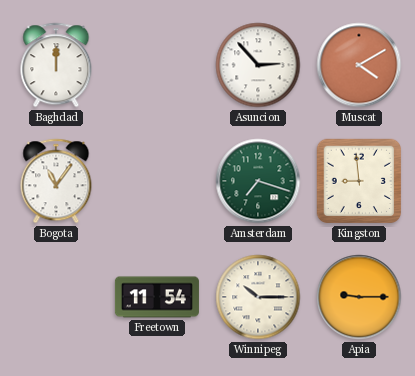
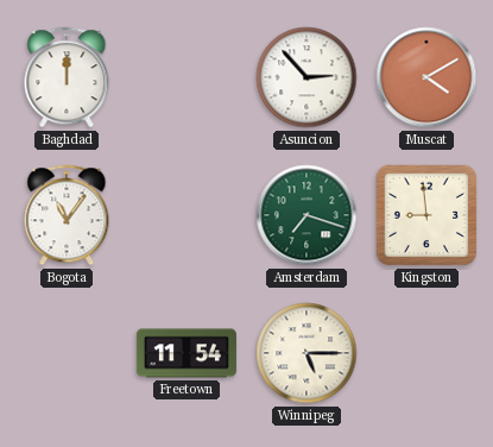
Winnipeg: 10:15 -> 5:15
Apia: 9:15 -> none
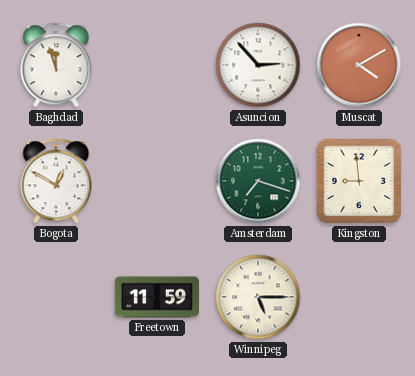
Baghdad: 12:00 -> 11:57
Bogota: 11:06 -> 12:50
Freetown: 11:54 -> 11:59
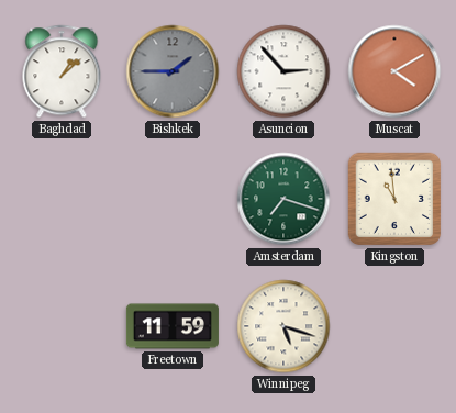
Baghdad: 11:57 -> 1:08
Bishkek: none -> 1:45
Bogota: 12:50 -> none
Kingston: 8:59 -> 10:59
Winnipeg: 5:15 -> 5:18
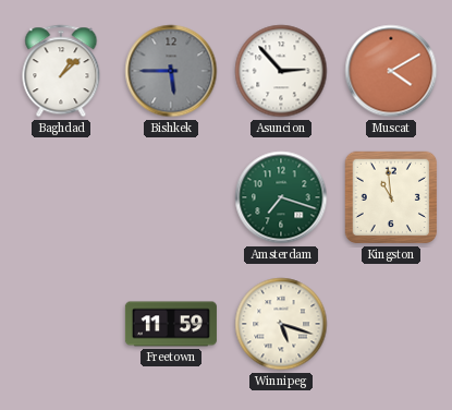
Bishkek: 1:45 -> 5:45
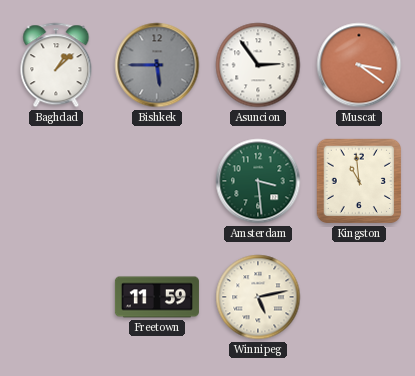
Asuncion: 2:53 -> 2:54
Muscat: 4:10 -> 3:21
Amsterdam: 7:18 -> 3:29
Winnipeg: 5:18 -> 5:13
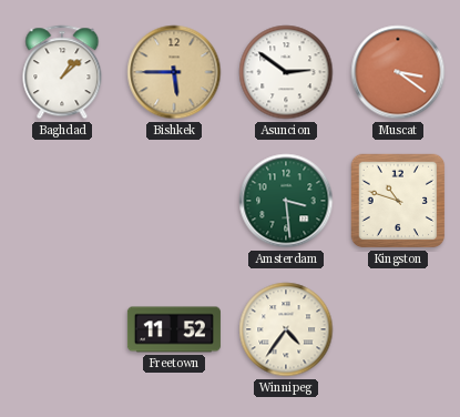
Bishkek dial: grey -> champagne
Asuncion: 2:54 -> 2:51
Kingston: 10:59 -> 10:48
Freetown: 11:59 -> 11:52
Winnipeg: 5:13 -> 4:36
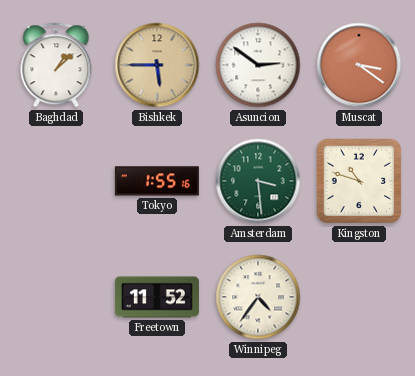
Tokyo: none -> 1:55
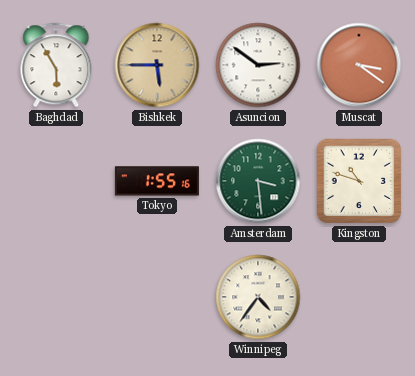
Baghdad: 1:08 -> 5:55
Freetown: 11:52 -> none
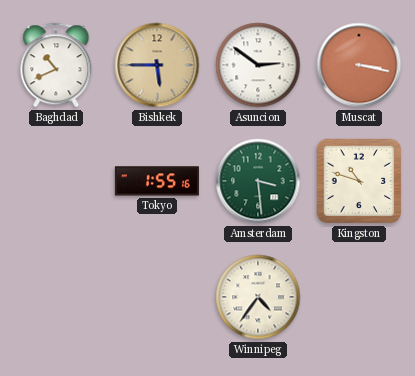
Baghdad: 5:55 -> 10:41
Muscat: 3:21 -> 3:17
